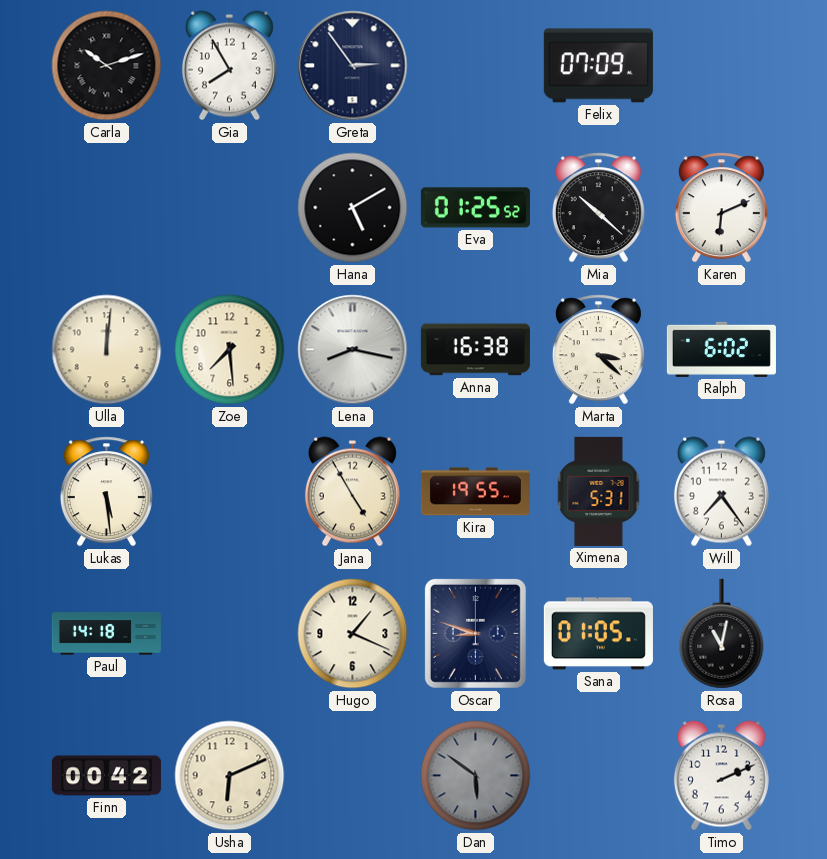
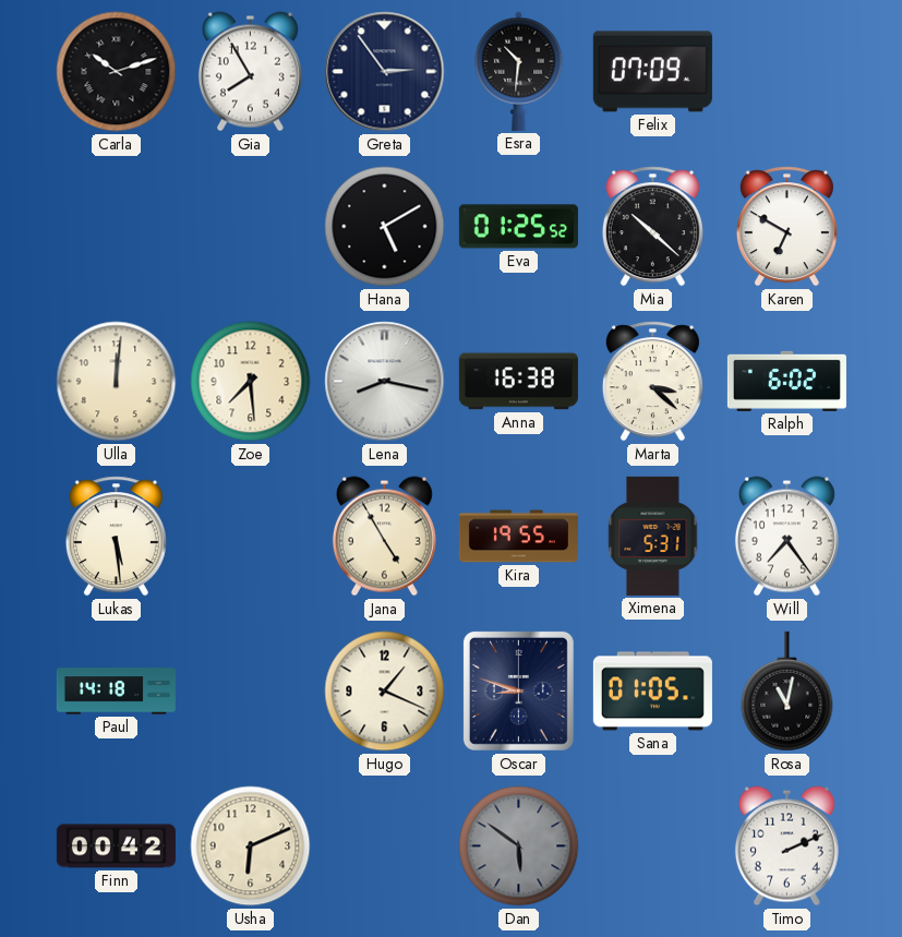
Esra: none -> 10:31
Karen: 6:11 -> 6:50
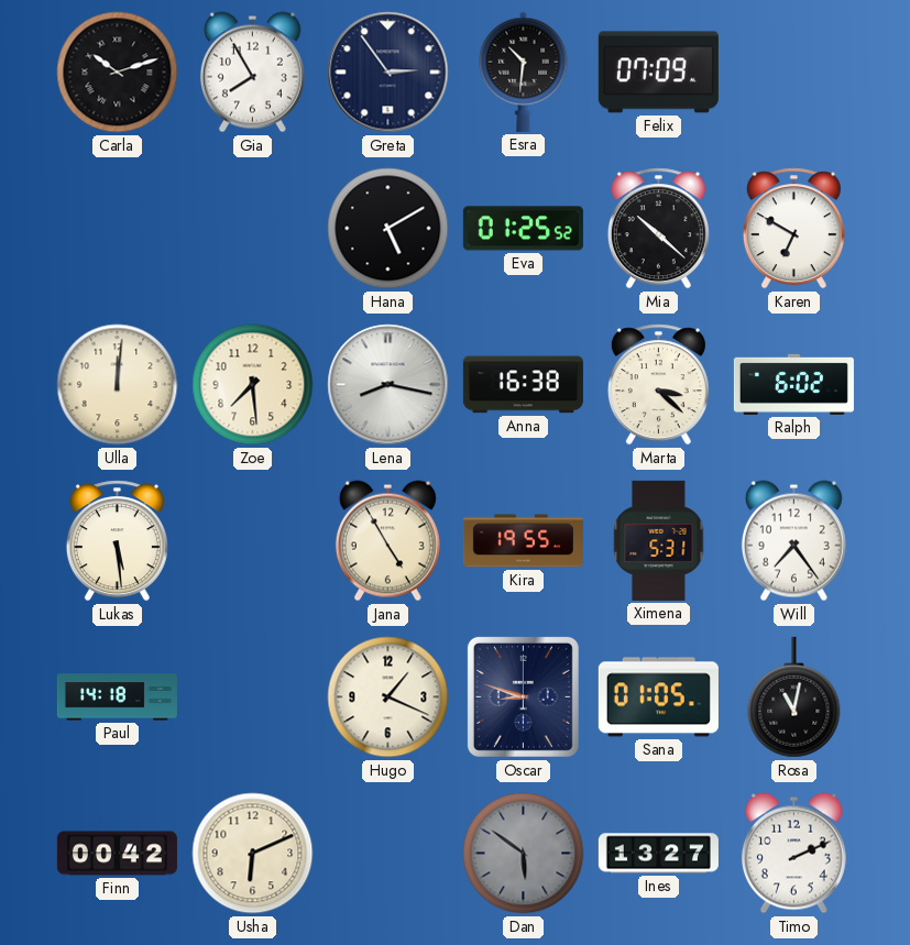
Ines: none -> 13:27
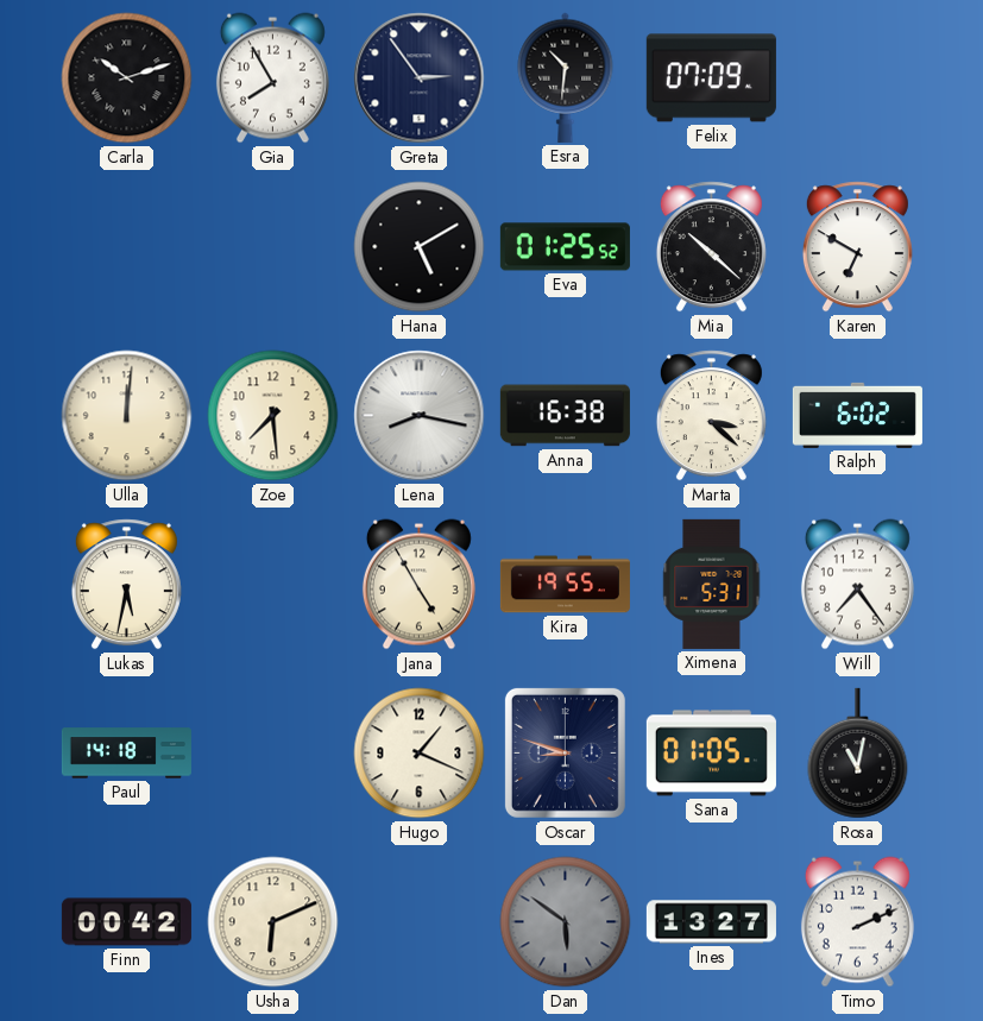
Lukas: 5:29 -> 5:32
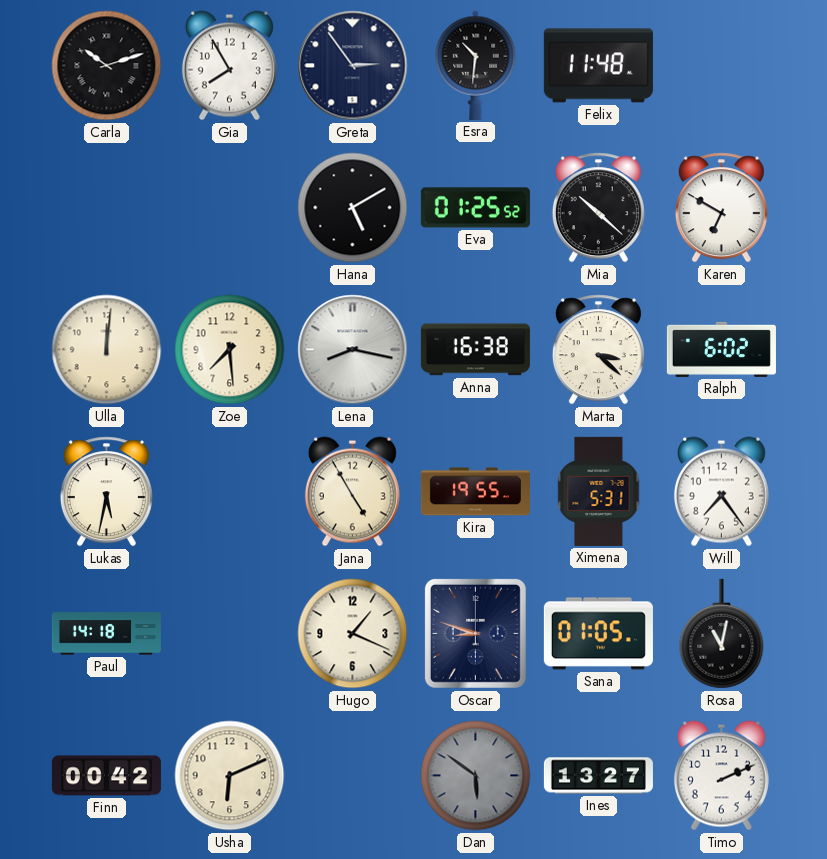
Felix: 07:09 -> 11:48
